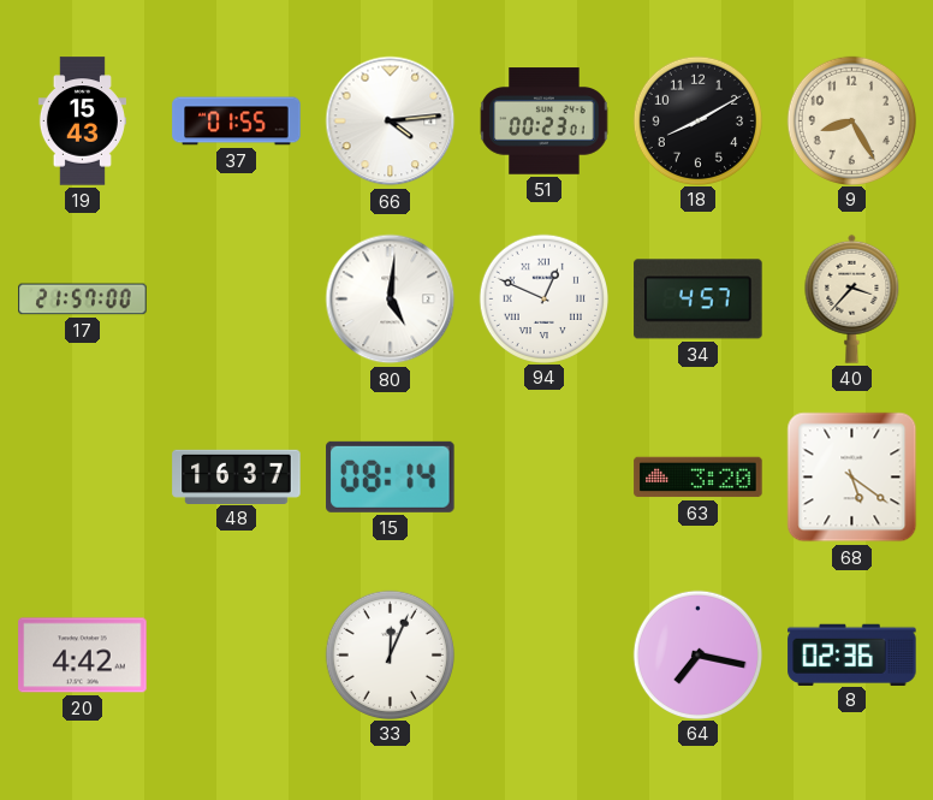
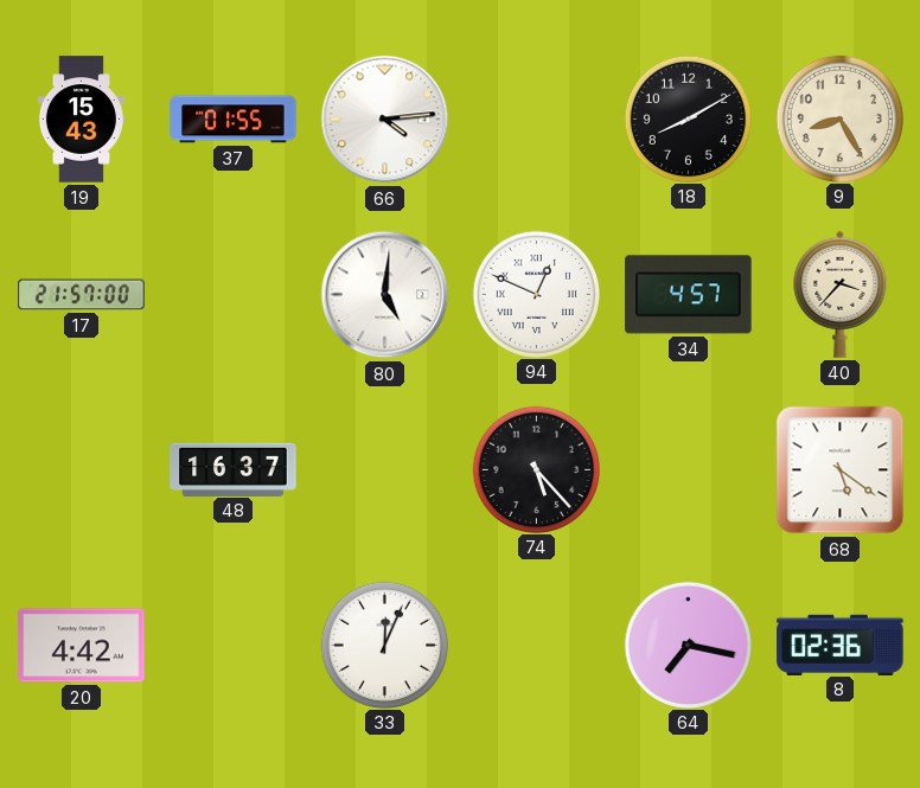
51: 00:23 -> none
15: 08:14 -> none
74: none -> 5:23
63: 3:20 -> none
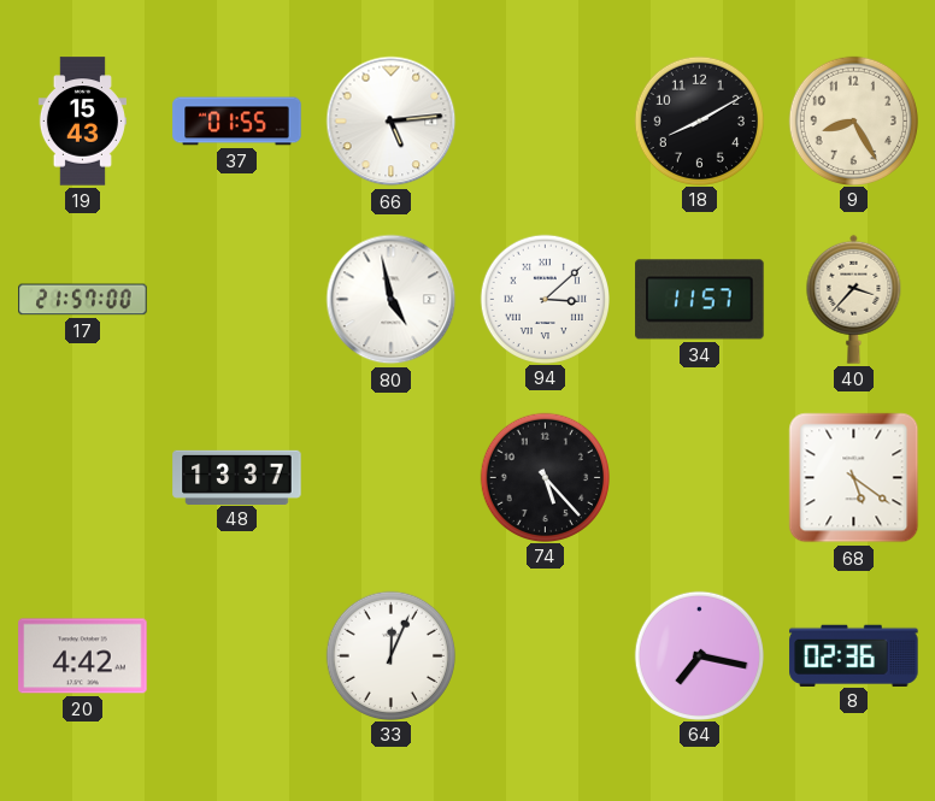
66: 4:14 -> 5:14
80: 5:01 -> 4:58
94: 12:49 -> 3:08
34: 4:57 -> 11:57
48: 16:37 -> 13:37
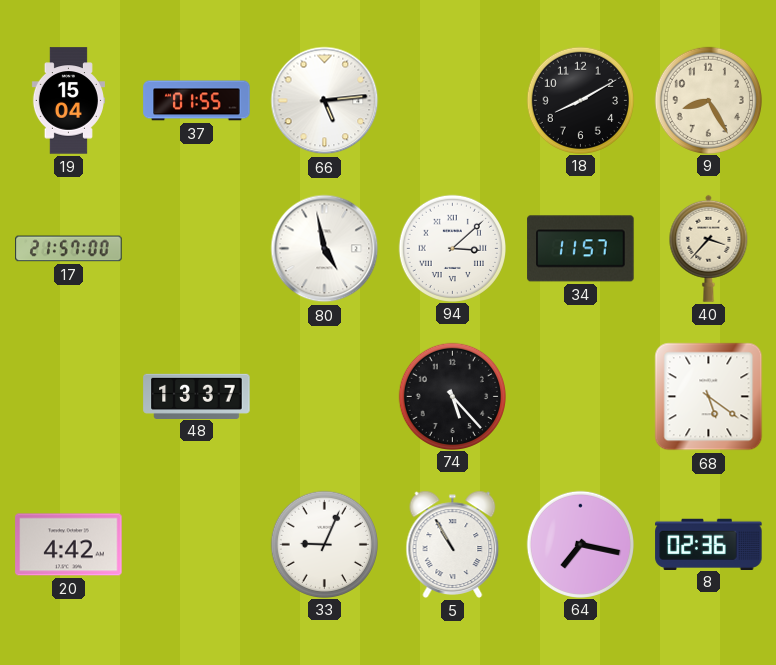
19: 15:43 -> 15:04
33: 12:04 -> 9:04
5: none -> 10:55
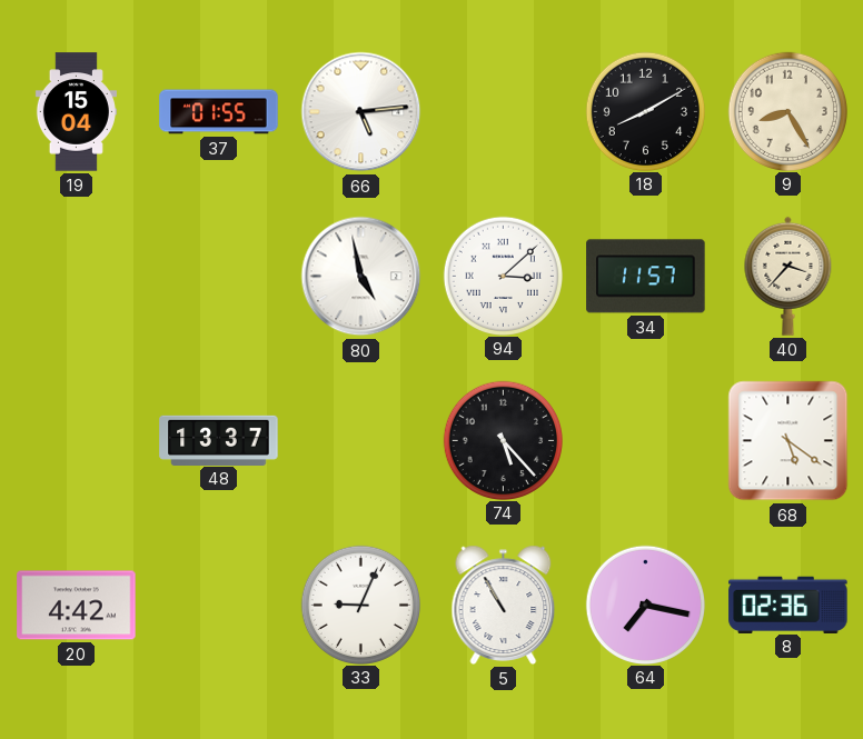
17: 21:57 -> none
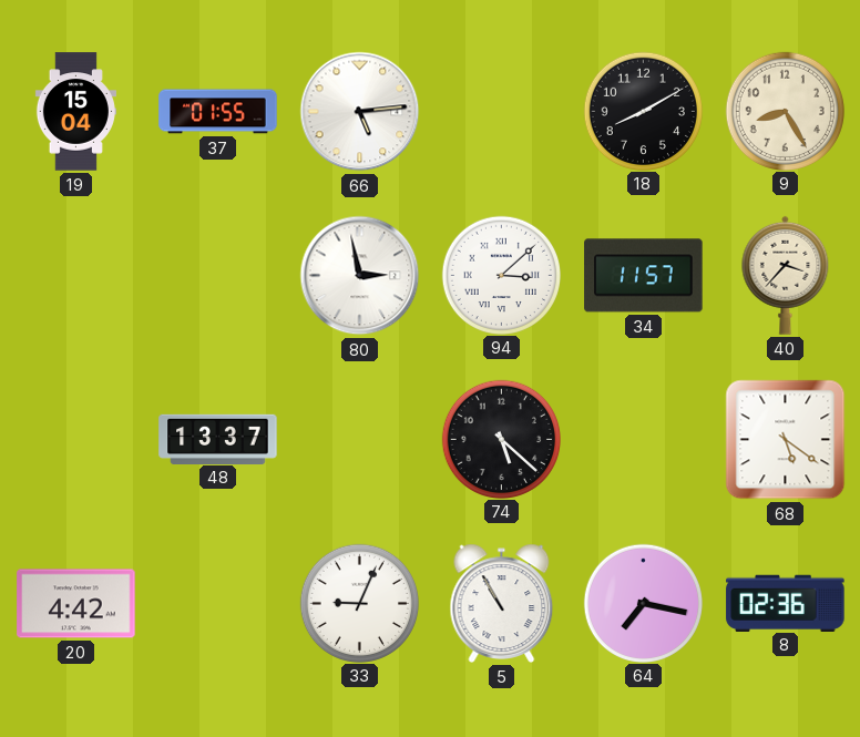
80: 4:58 -> 2:58
74: 5:23 -> 5:22
